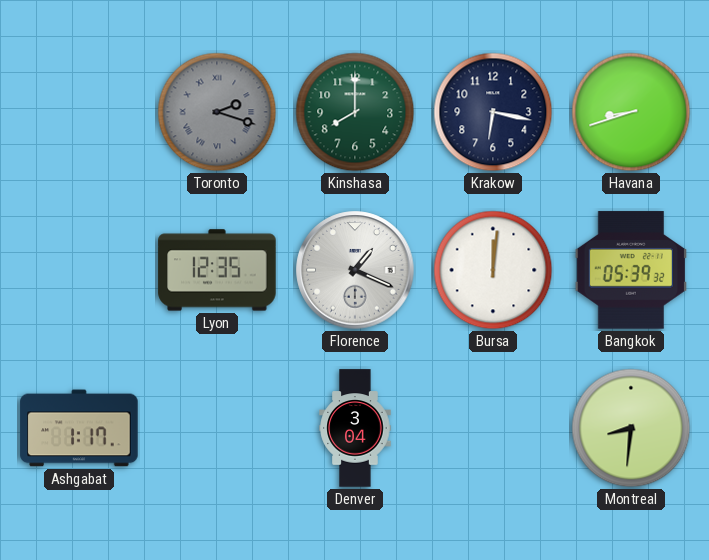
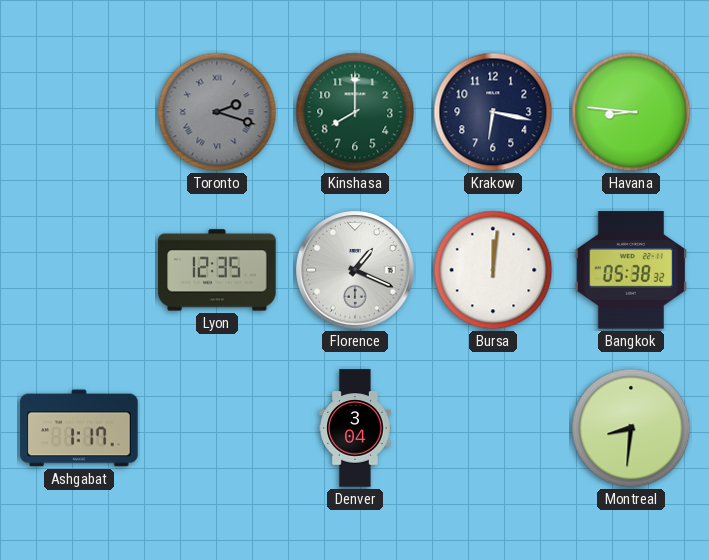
Havana: 8:42 -> 8:46
Bangkok: 05:39 -> 05:38
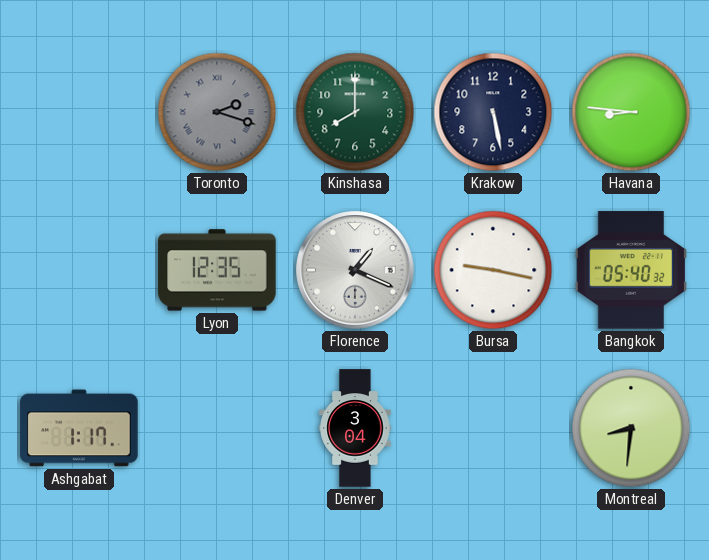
Krakow: 6:17 -> 5:28
Bursa: 12:01 -> 9:17
Bangkok: 05:38 -> 05:40
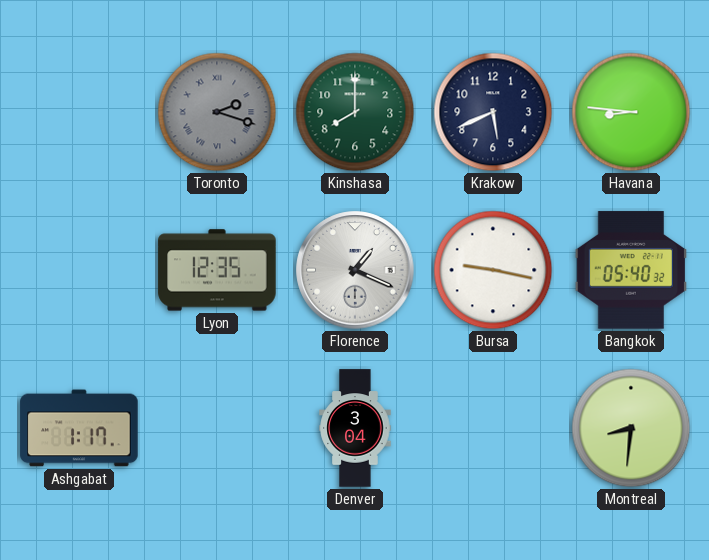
Krakow: 5:28 -> 5:41
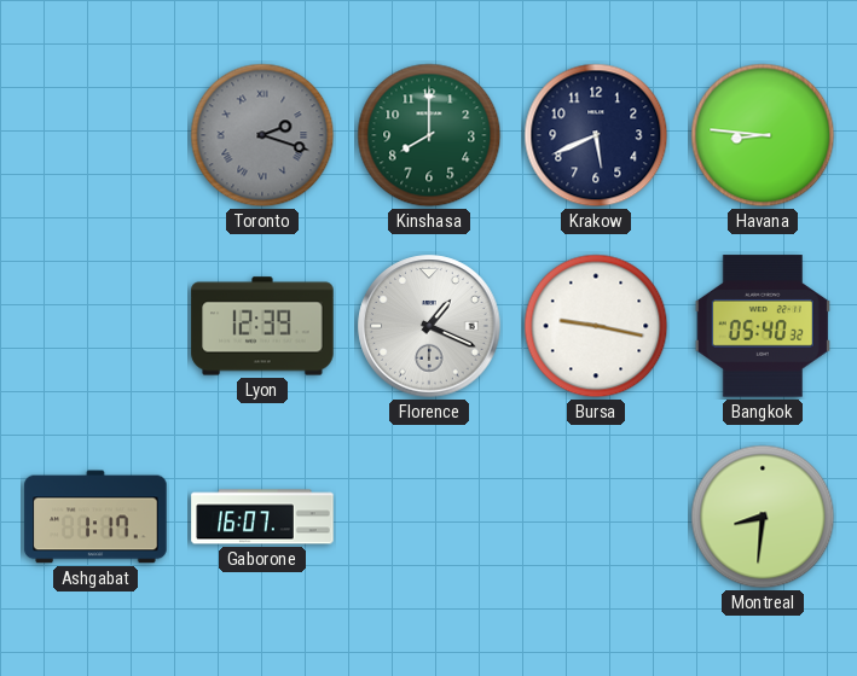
Lyon: 12:35 -> 12:39
Gaborone: none -> 16:07
Denver: 3:04 -> none
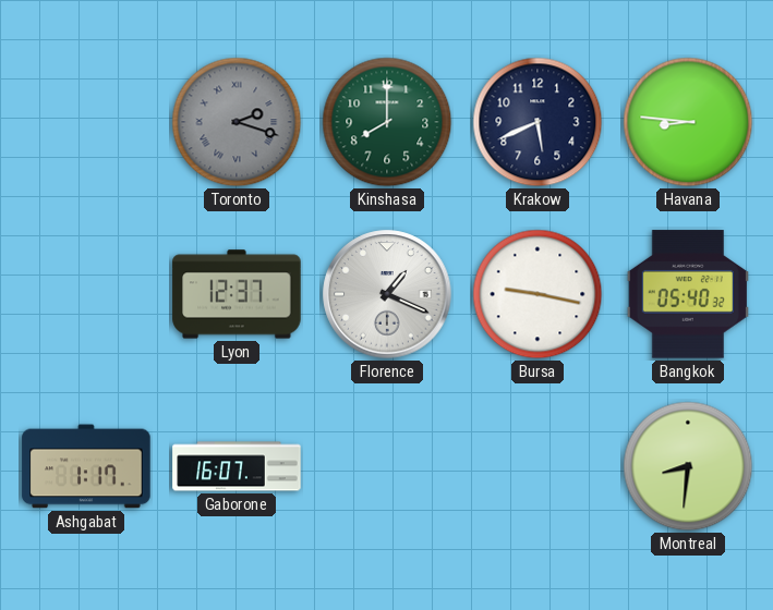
Lyon: 12:39 -> 12:37
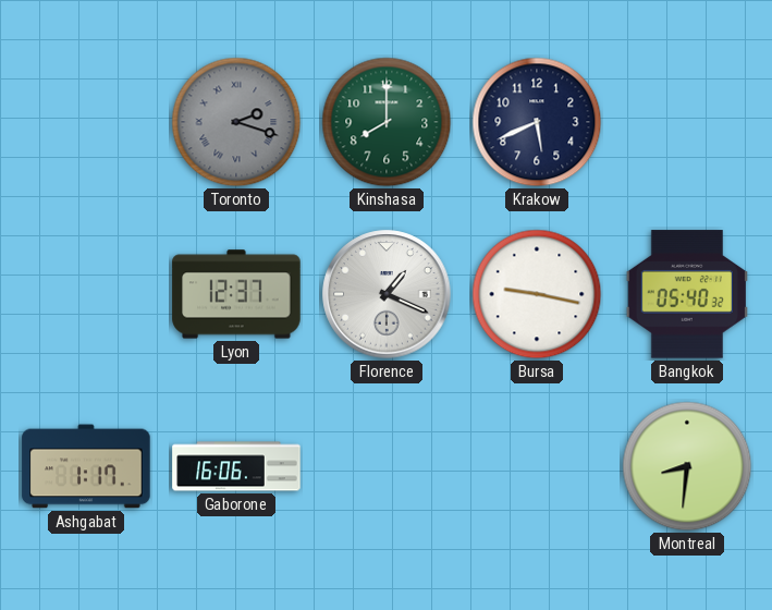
Havana: 8:46 -> none
Gaborone: 16:07 -> 16:06
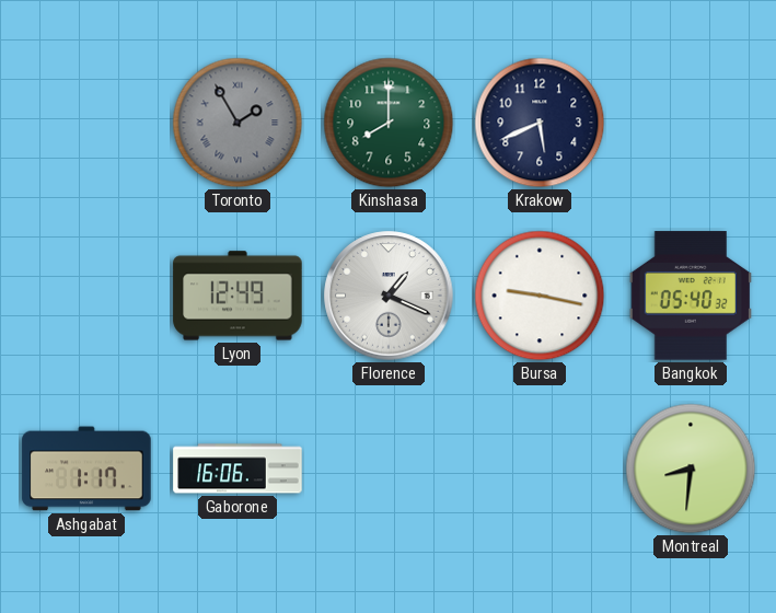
Toronto: 2:18 -> 1:55
Lyon: 12:37 -> 12:49
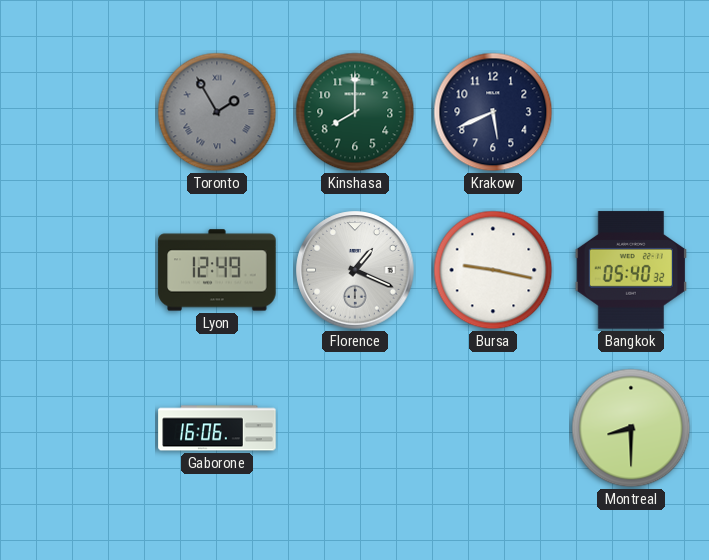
Ashgabat: 1:17 -> none
Montreal: 8:31 -> 8:30
